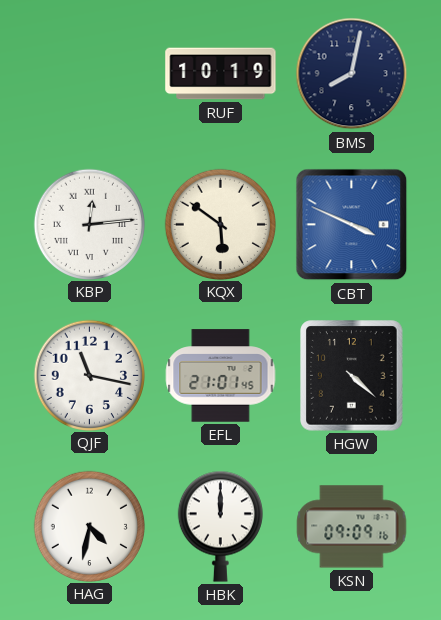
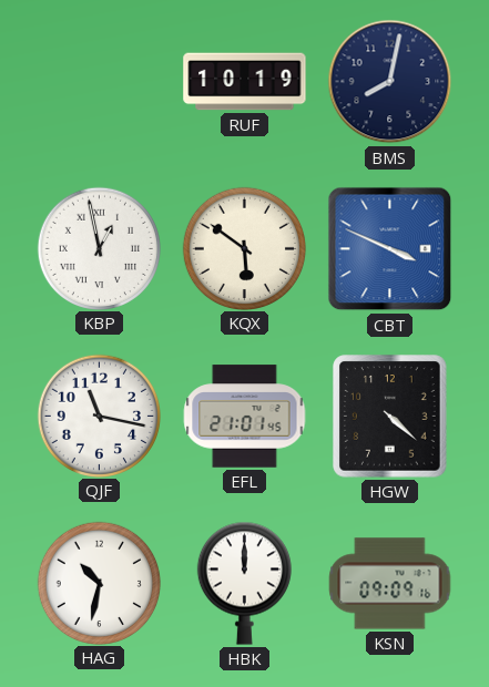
KBP: 12:14 -> 12:58
HAG: 4:32 -> 10:32
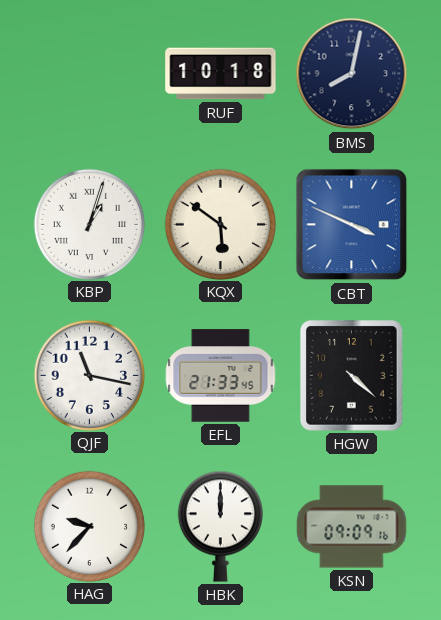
RUF: 10:19 -> 10:18
KBP: 12:58 -> 1:03
EFL: 21:01 -> 21:33
HAG: 10:32 -> 9:37
